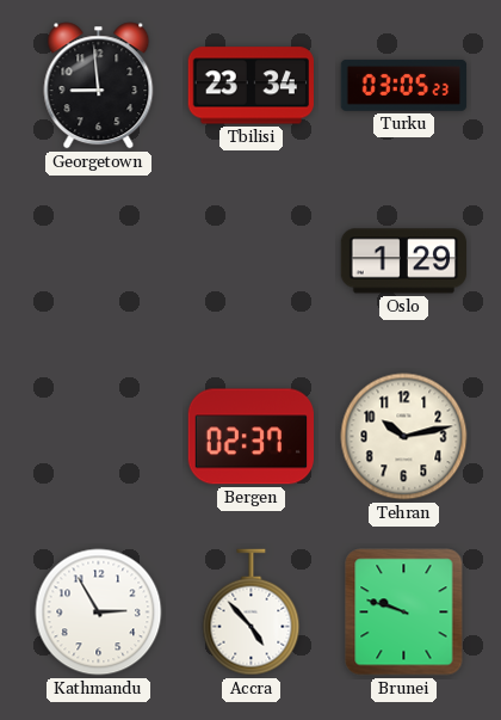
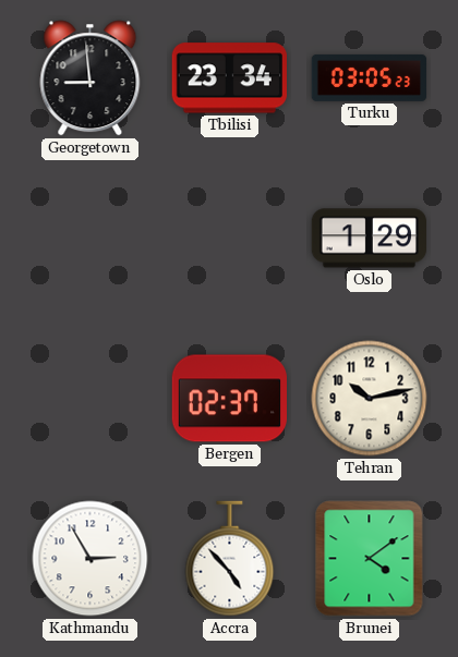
Brunei: 9:48 -> 4:09
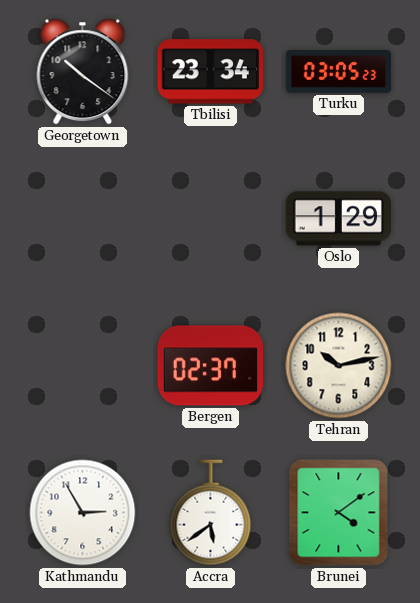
Georgetown: 8:59 -> 10:21
Accra: 4:53 -> 5:39
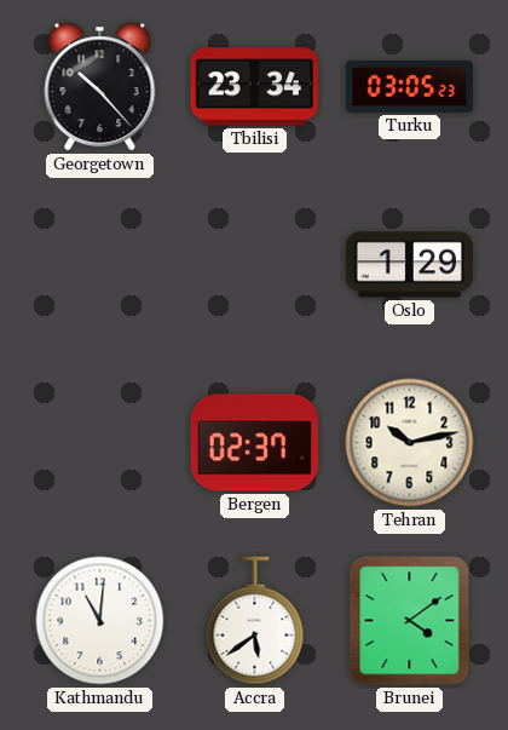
Georgetown: 10:21 -> 10:23
Kathmandu: 2:55 -> 11:01
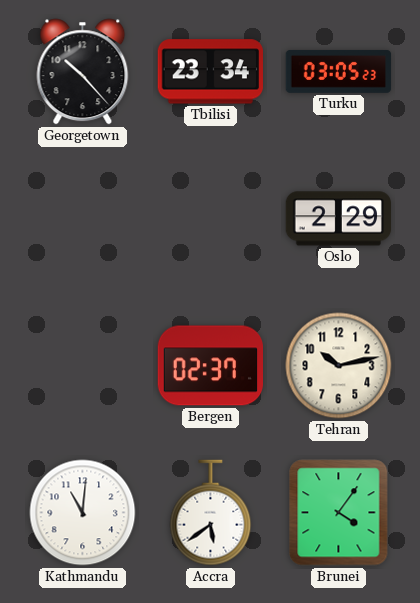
Oslo: 1:29 -> 2:29
Brunei: 4:09 -> 4:06
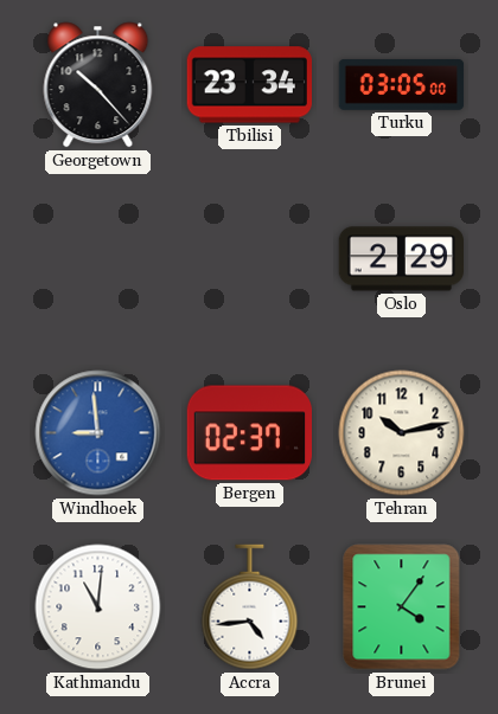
Turku: 03:05:23 -> 03:05:00
Windhoek: none -> 8:59
Accra: 5:39 -> 4:44
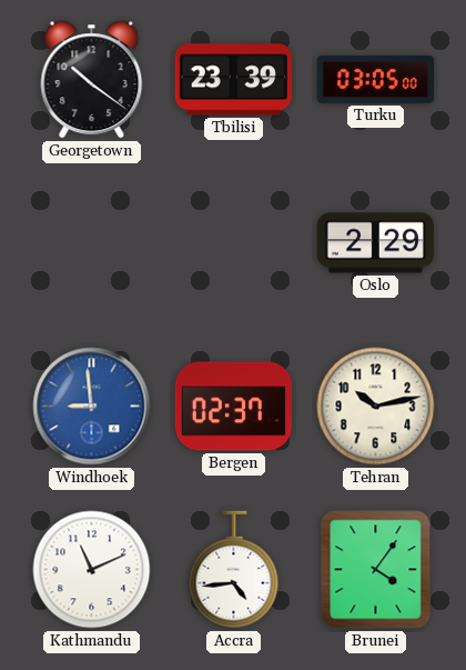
Georgetown: 10:23 -> 10:21
Tbilisi: 23:34 -> 23:39
Kathmandu: 11:01 -> 11:11
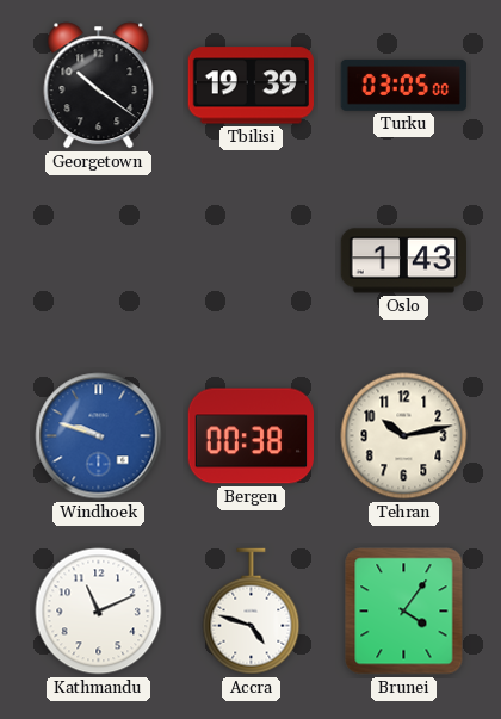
Tbilisi: 23:39 -> 19:39
Oslo: 2:29 -> 1:43
Windhoek: 8:59 -> 9:48
Bergen: 02:37 -> 00:38
Accra: 4:44 -> 4:48
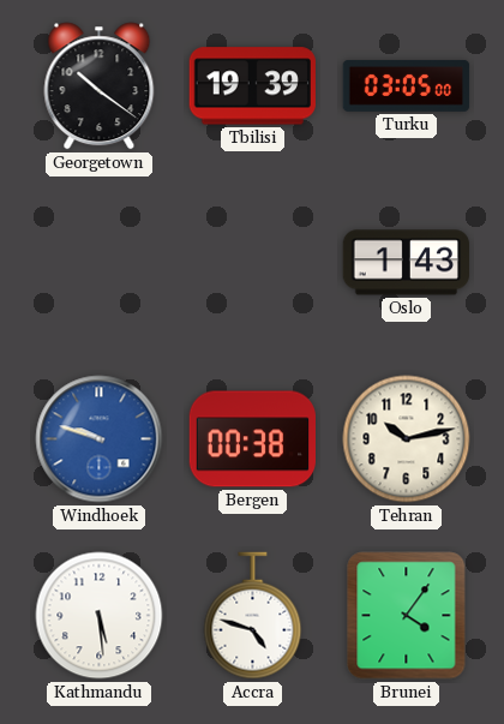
Kathmandu: 11:11 -> 5:29
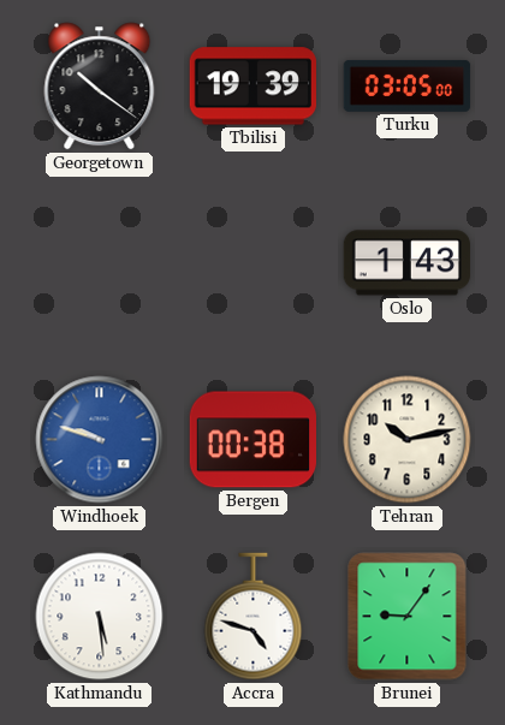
Brunei: 4:06 -> 9:06
